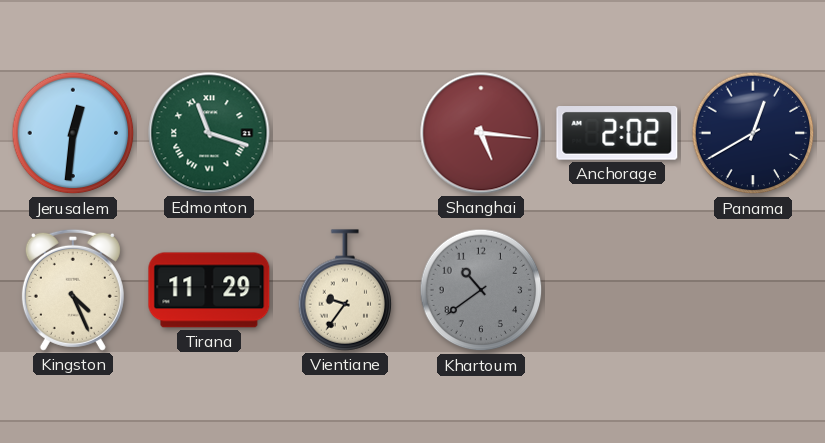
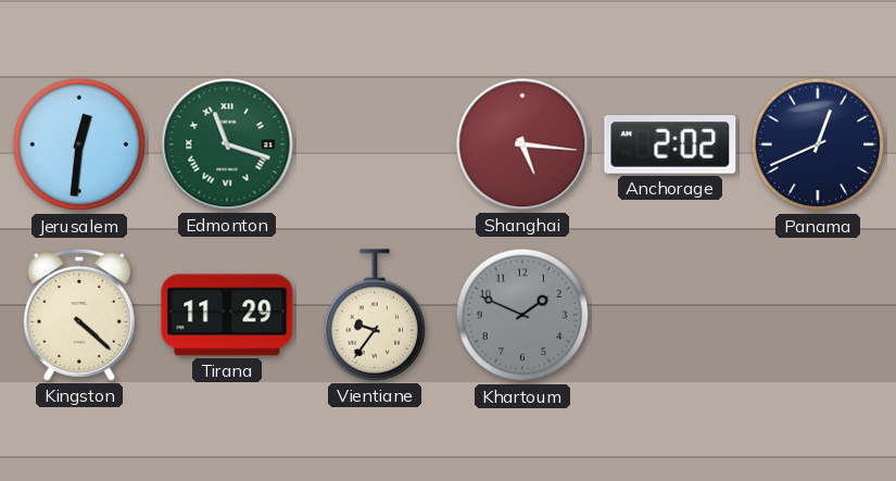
Panama: 12:40 -> 12:41
Kingston: 4:26 -> 4:22
Khartoum: 10:39 -> 1:49
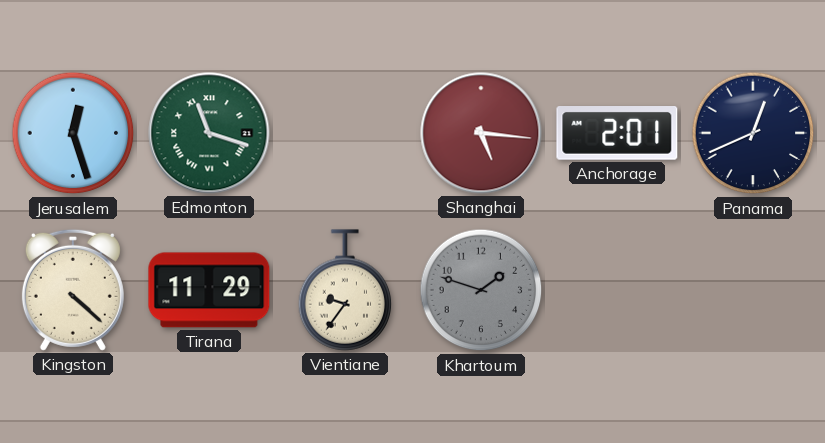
Jerusalem: 12:31 -> 12:27
Anchorage: 2:02 -> 2:01
Khartoum: 1:49 -> 1:48
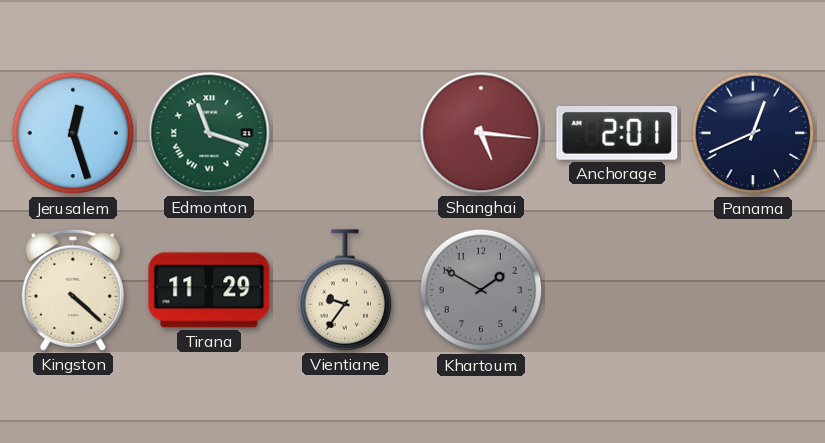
Khartoum: 1:48 -> 1:50
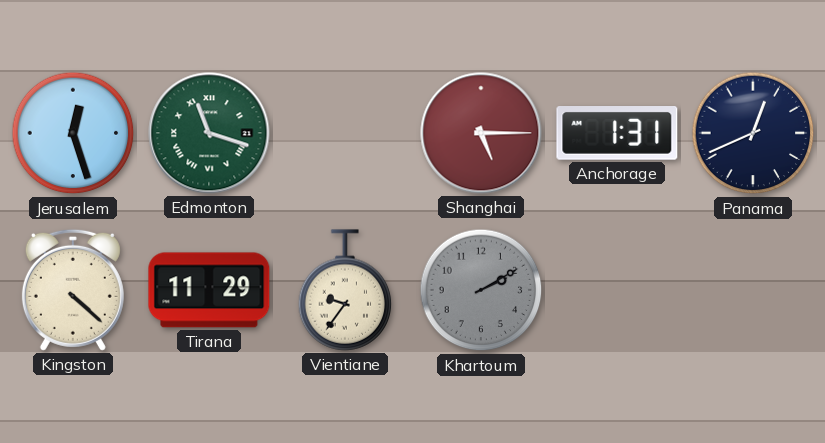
Shanghai: 5:16 -> 5:15
Anchorage: 2:01 -> 1:31
Khartoum: 1:50 -> 2:10
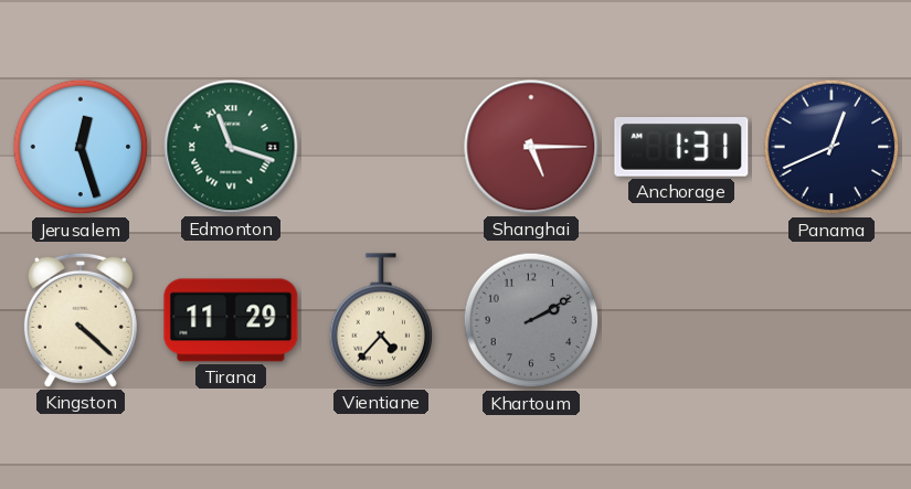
Vientiane: 9:36 -> 4:37
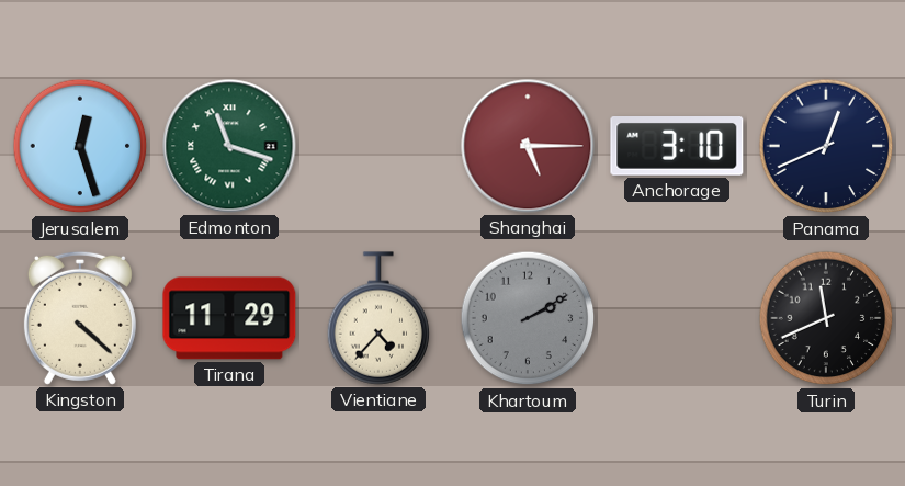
Anchorage: 1:31 -> 3:10
Turin: none -> 11:41
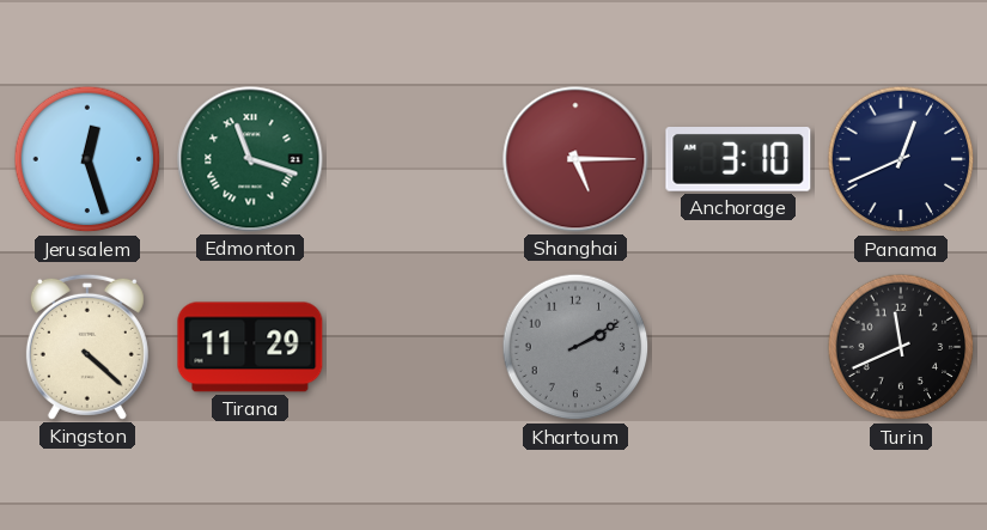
Vientiane: 4:37 -> none
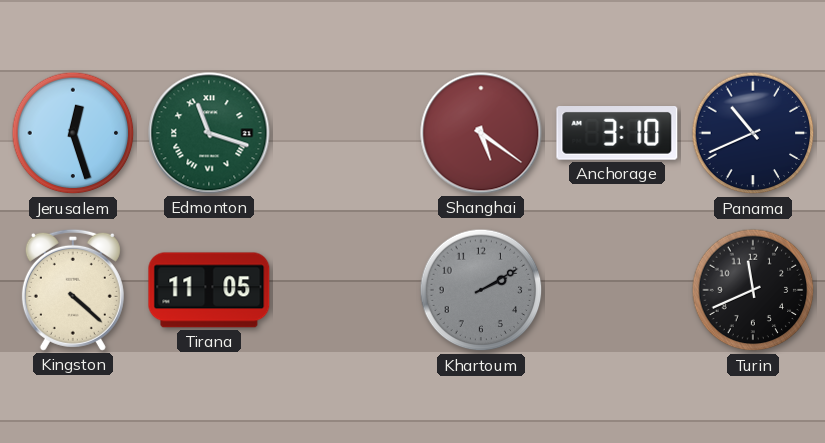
Shanghai: 5:15 -> 5:21
Panama: 12:41 -> 10:41
Tirana: 11:29 -> 11:05
